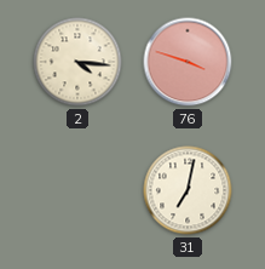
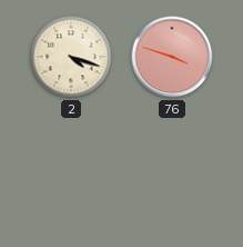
2: 4:16 -> 4:18
31: 7:02 -> none
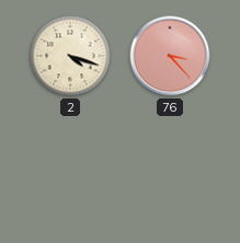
76: 3:48 -> 3:23
